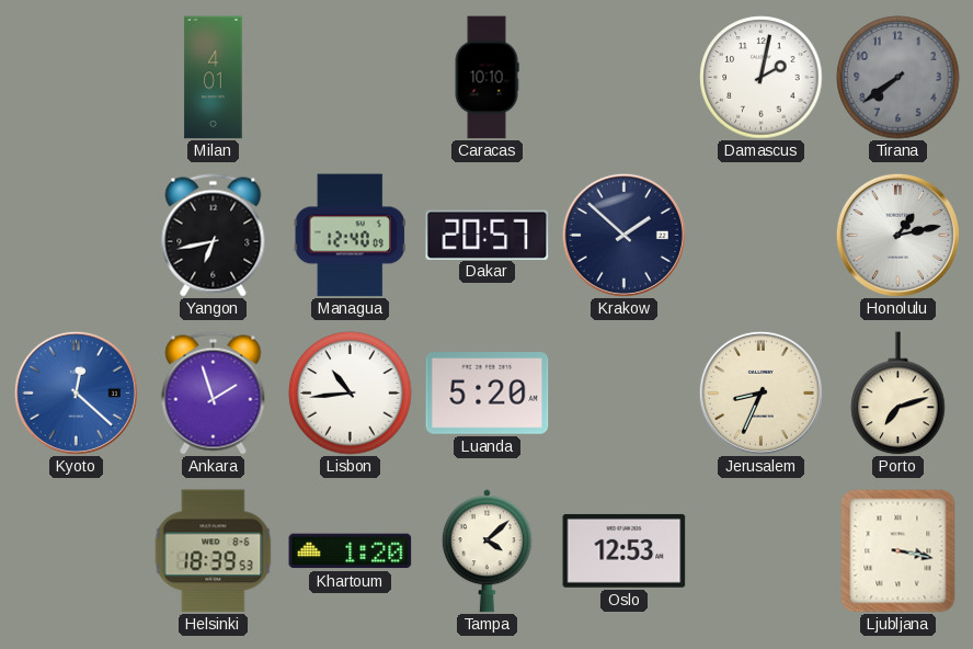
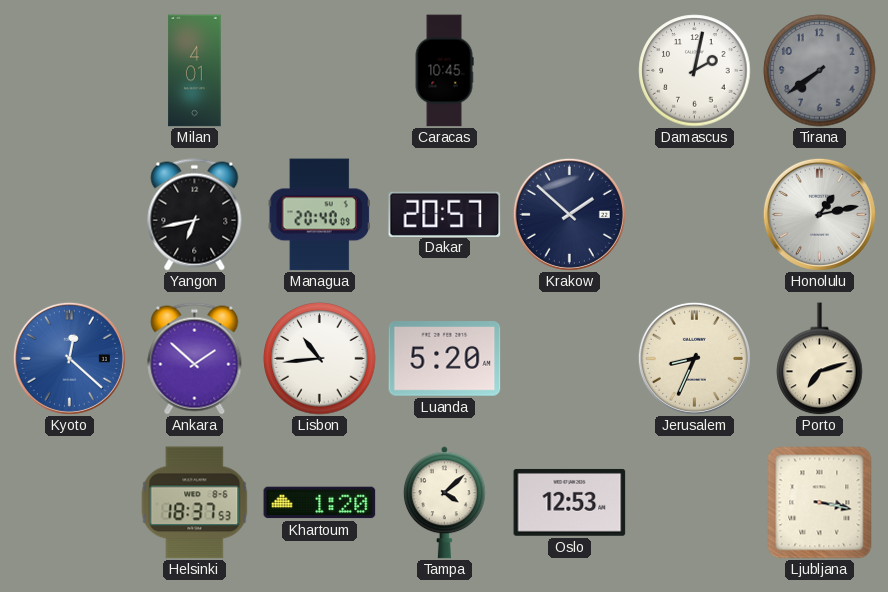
Caracas: 10:10 -> 10:45
Managua: 12:40 -> 20:40
Ankara: 1:57 -> 1:52
Helsinki: 18:39 -> 18:37
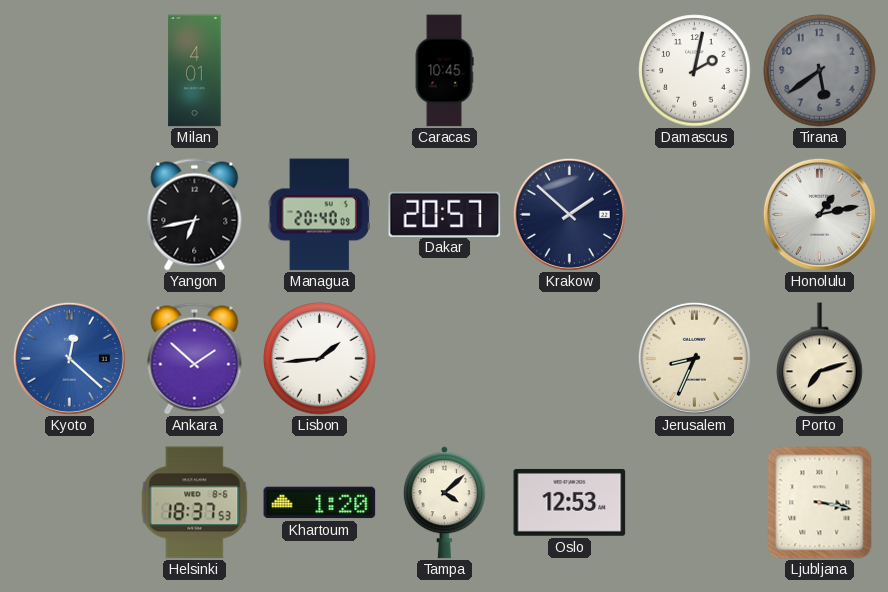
Tirana: 7:39 -> 5:39
Lisbon: 10:44 -> 1:44
Luanda: 5:20 -> none
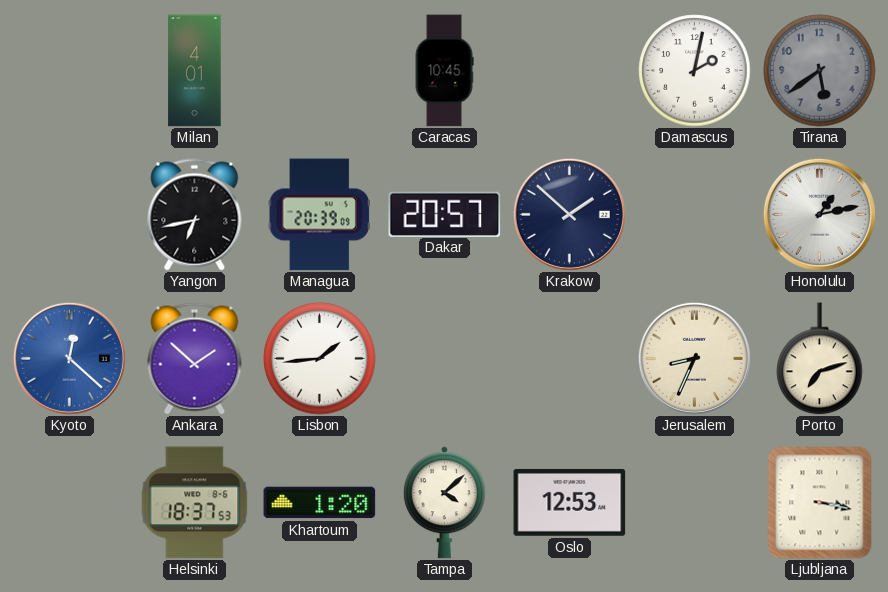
Managua: 20:40 -> 20:39
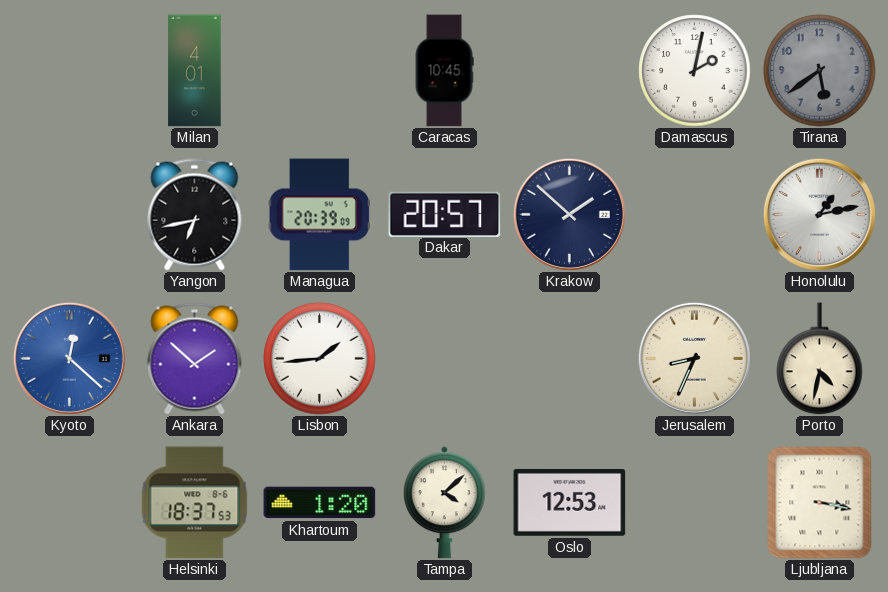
Porto: 7:12 -> 4:32
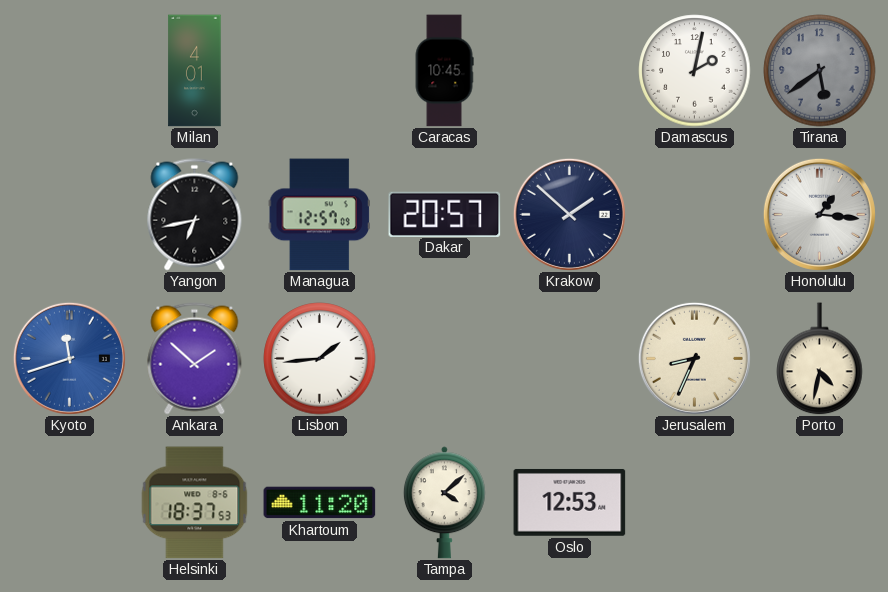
Managua: 20:39 -> 12:57
Honolulu: 1:13 -> 1:16
Kyoto: 12:22 -> 11:42
Khartoum: 1:20 -> 11:20
Ljubljana: 3:17 -> none
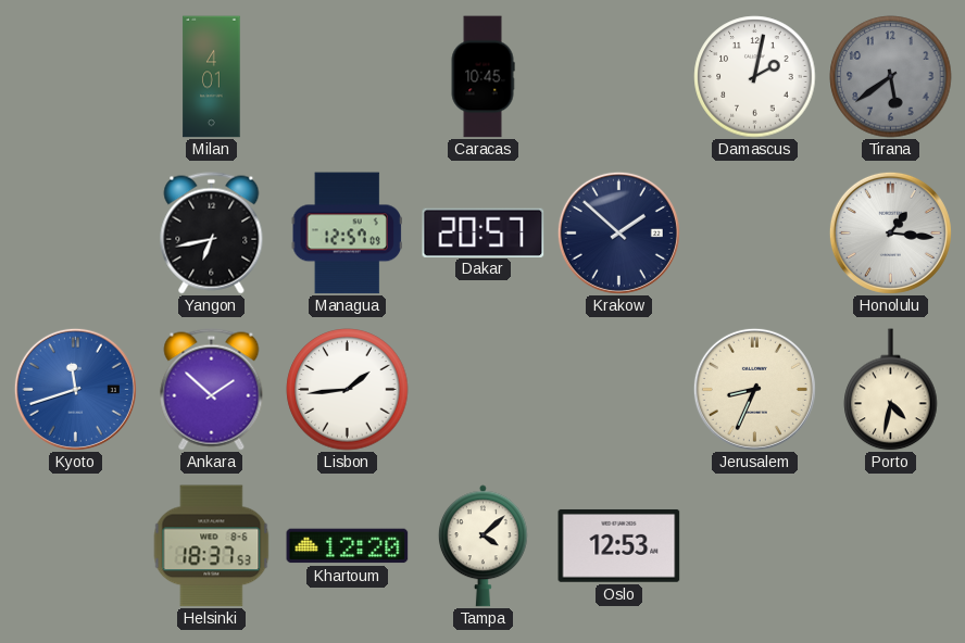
Khartoum: 11:20 -> 12:20
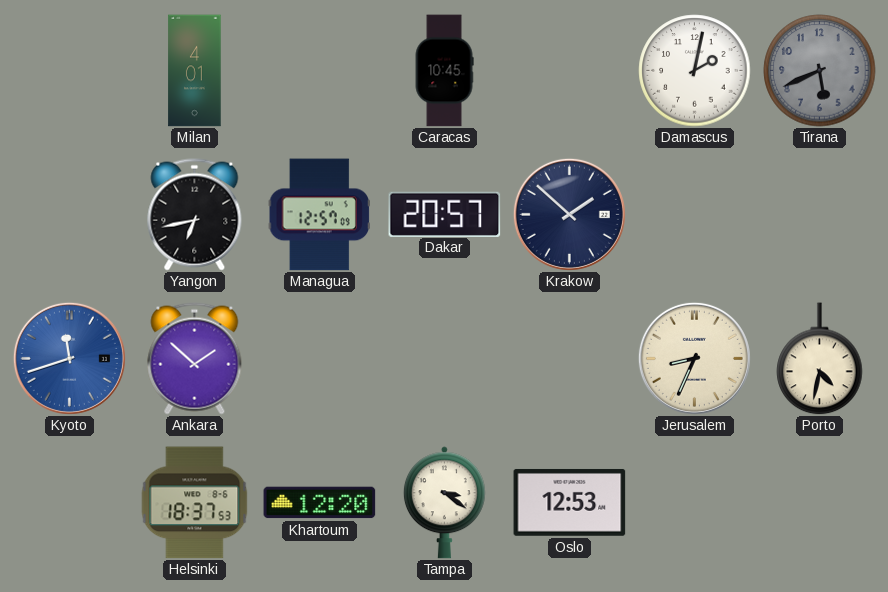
Tirana: 5:39 -> 5:41
Honolulu: 1:16 -> none
Lisbon: 1:44 -> none
Tampa: 4:08 -> 3:21
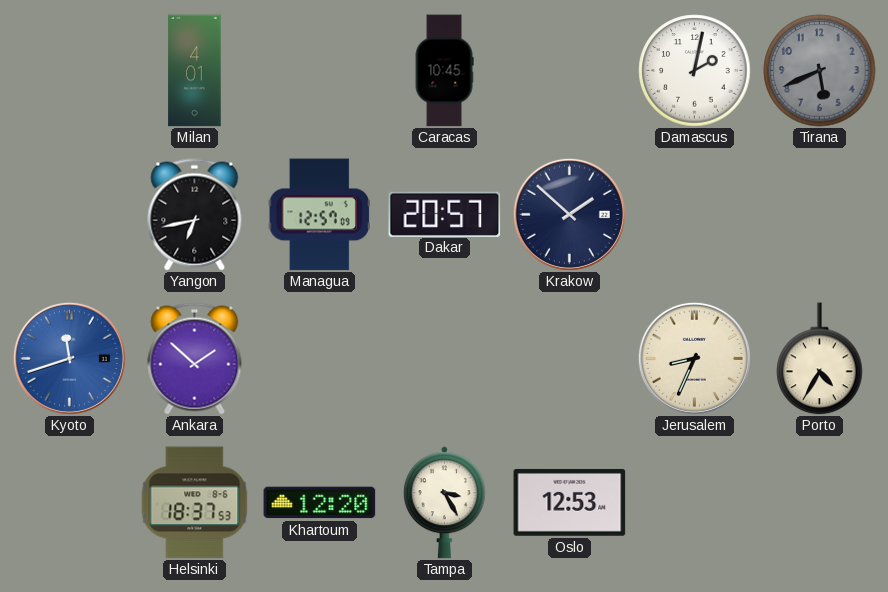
Porto: 4:32 -> 4:35
Tampa: 3:21 -> 3:25
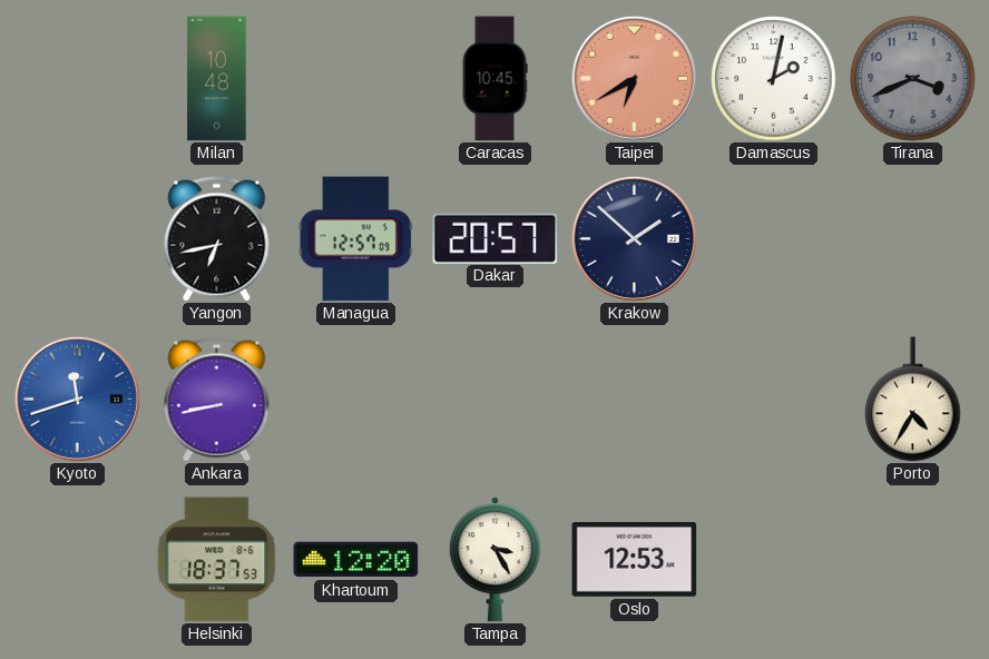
Milan: 4:01 -> 10:48
Taipei: none -> 6:40
Tirana: 5:41 -> 3:41
Ankara: 1:52 -> 8:43
Jerusalem: 8:34 -> none
